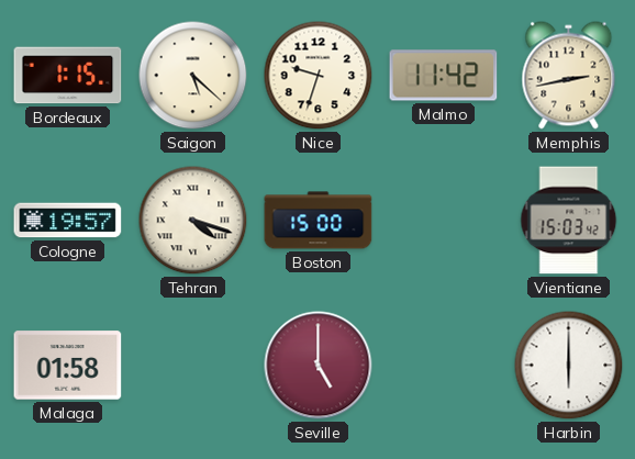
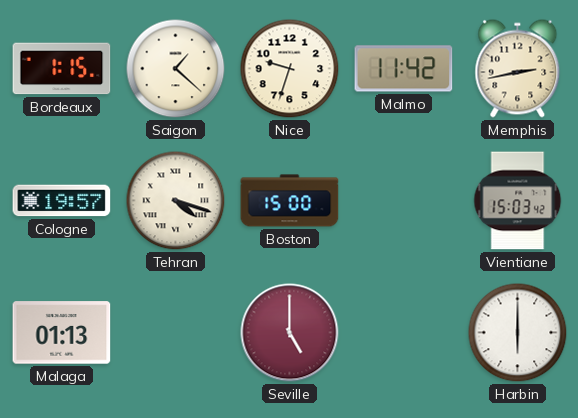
Saigon: 5:22 -> 1:22
Malaga: 01:58 -> 01:13
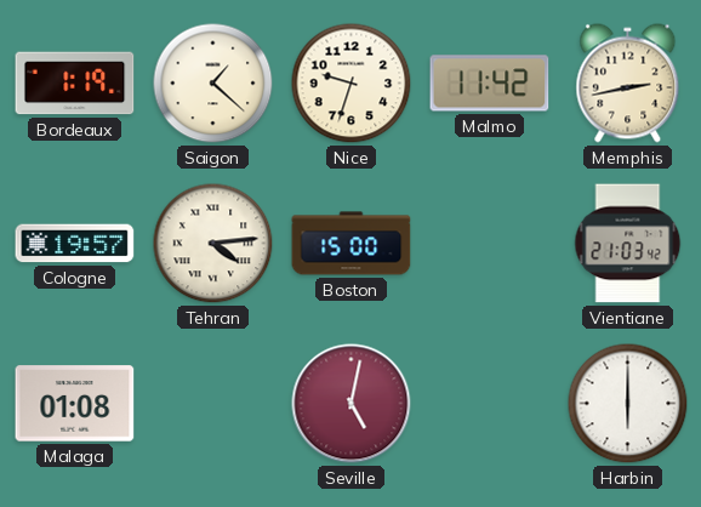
Bordeaux: 1:15 -> 1:19
Tehran: 4:18 -> 4:14
Vientiane: 15:03 -> 21:03
Malaga: 01:13 -> 01:08
Seville: 5:00 -> 5:02
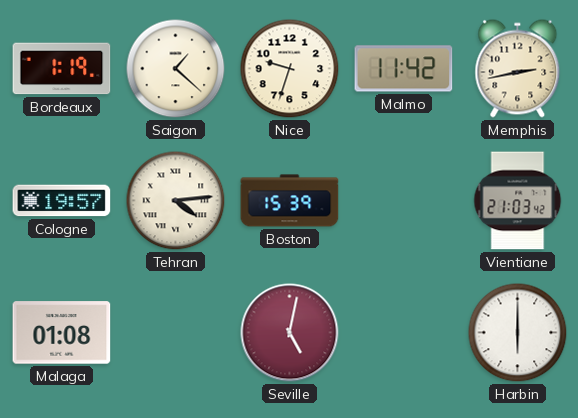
Boston: 15:00 -> 15:39
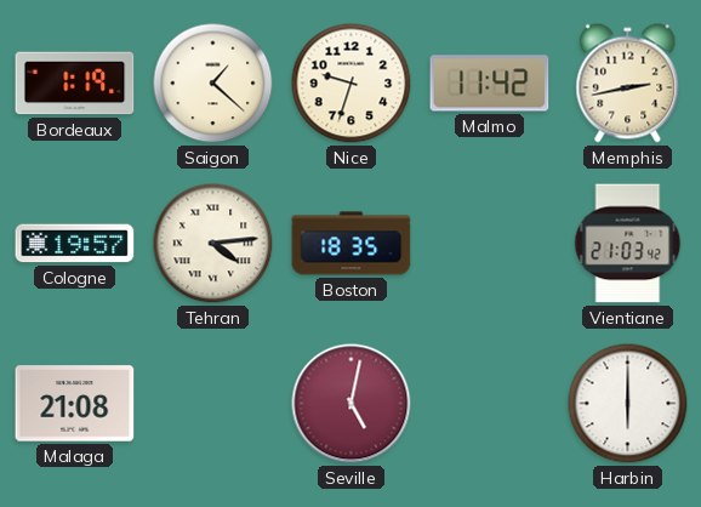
Boston: 15:39 -> 18:35
Malaga: 01:08 -> 21:08
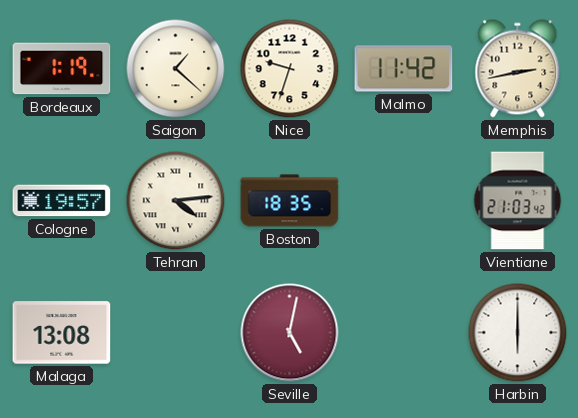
Malaga: 21:08 -> 13:08
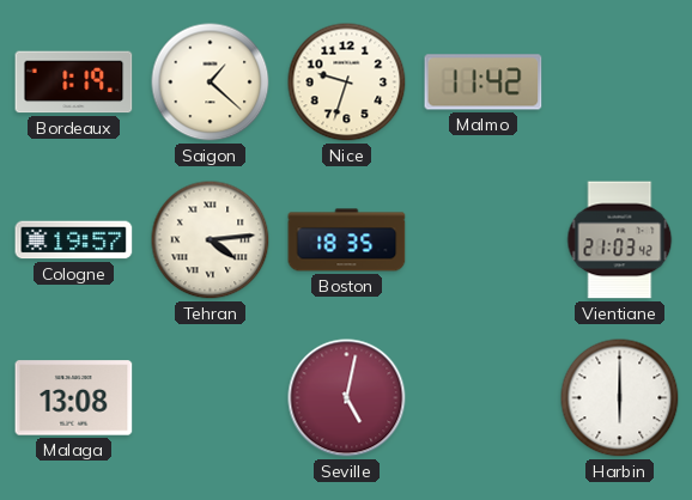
Memphis: 2:43 -> none
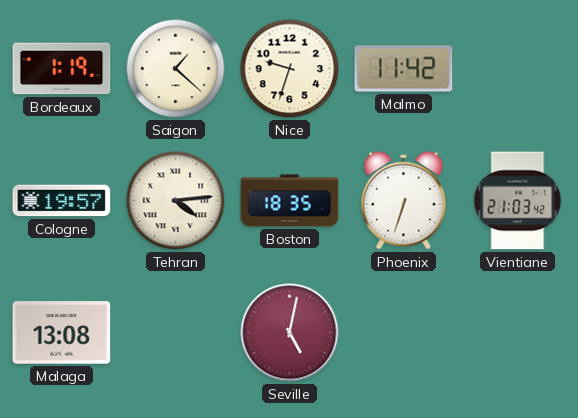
Phoenix: none -> 6:33
Harbin: 6:00 -> none
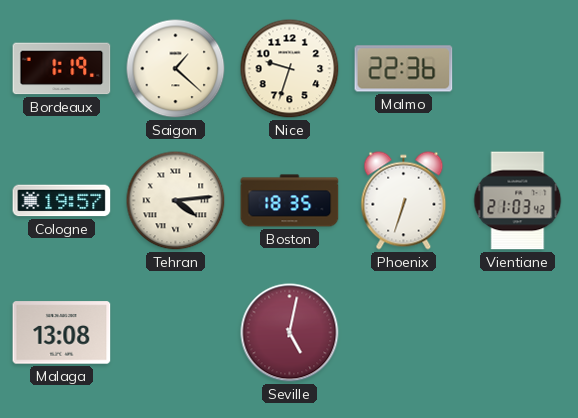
Malmo: 11:42 -> 22:36
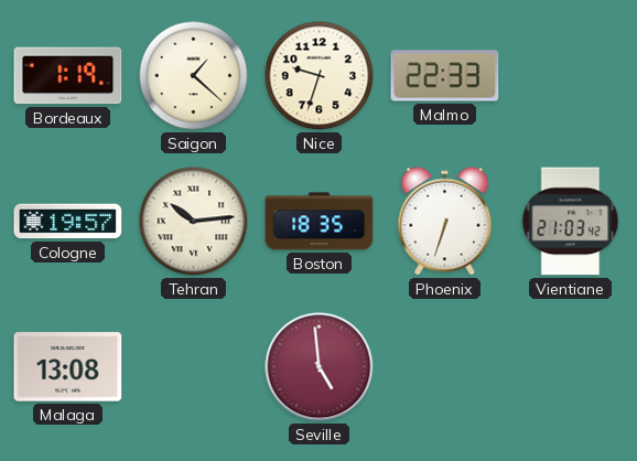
Malmo: 22:36 -> 22:33
Tehran: 4:14 -> 10:14
Seville: 5:02 -> 4:59
